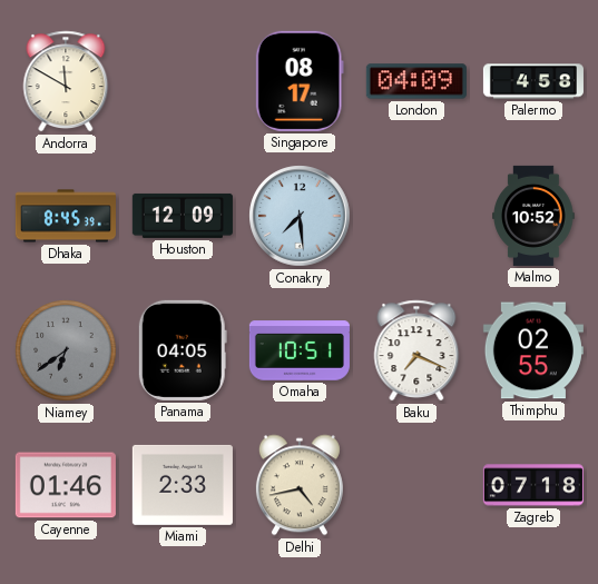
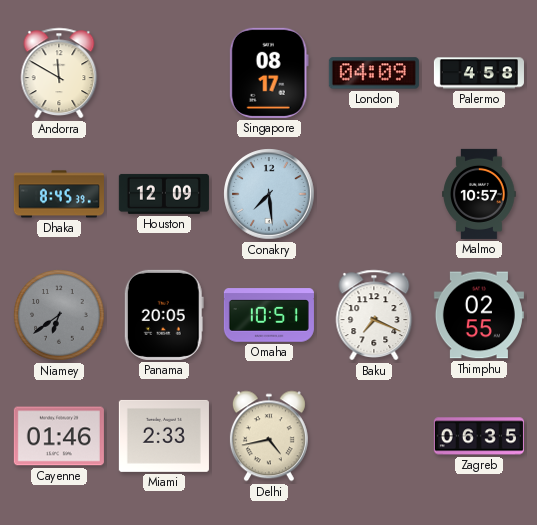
Malmo: 10:52 -> 10:57
Panama: 04:05 -> 20:05
Zagreb: 07:18 -> 06:35
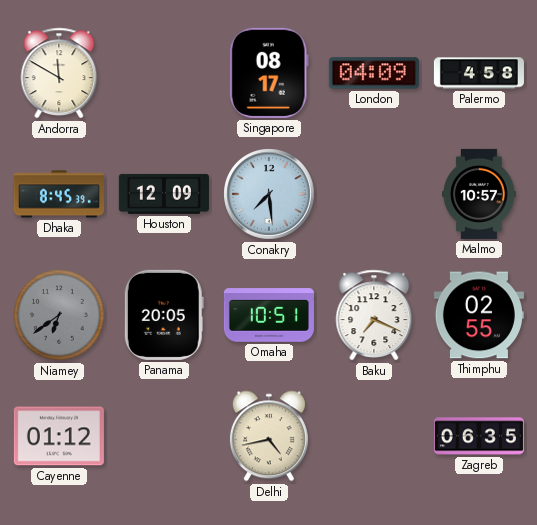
Cayenne: 01:46 -> 01:12
Miami: 2:33 -> none
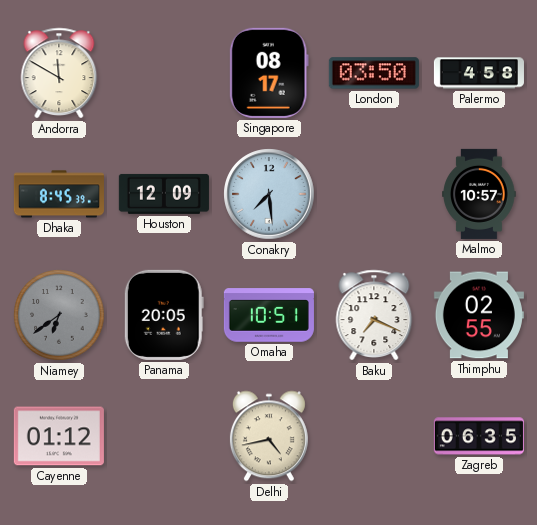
London: 04:09 -> 03:50
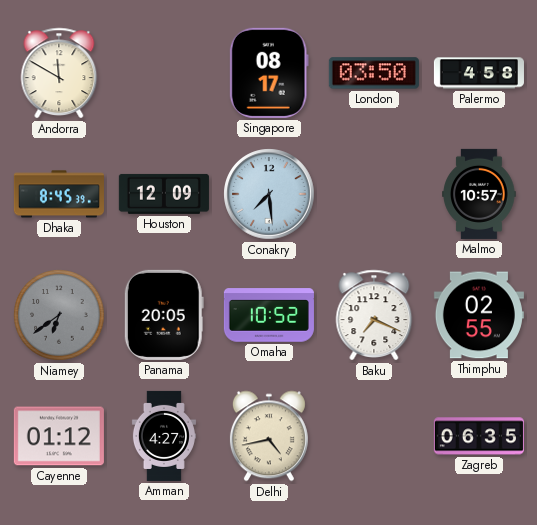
Omaha: 10:51 -> 10:52
Amman: none -> 4:27
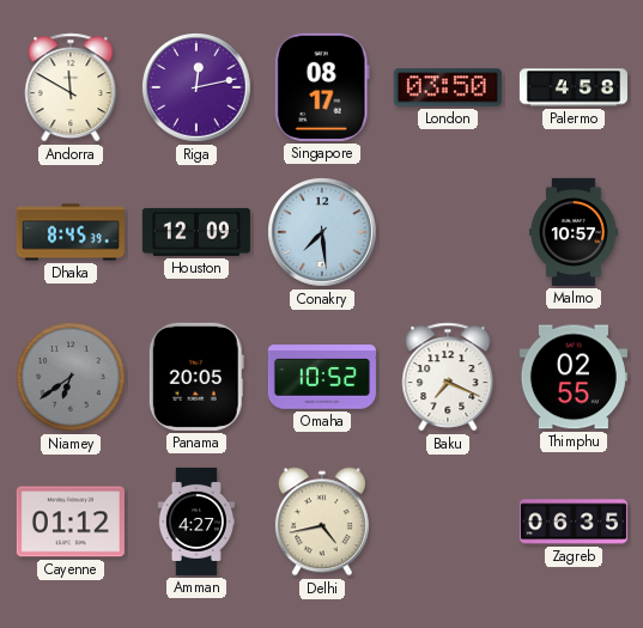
Riga: none -> 12:13
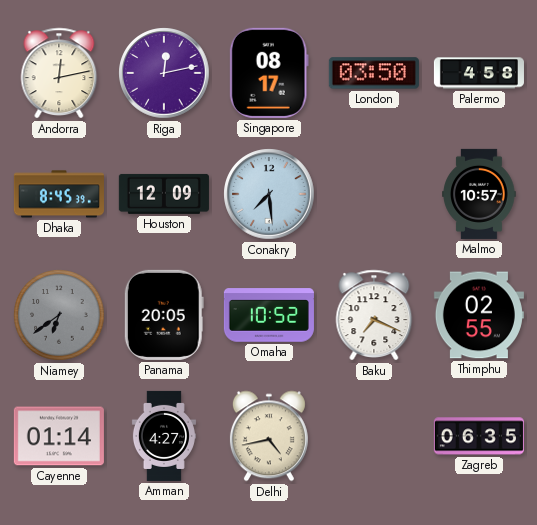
Andorra: 11:50 -> 12:13
Cayenne: 01:12 -> 01:14
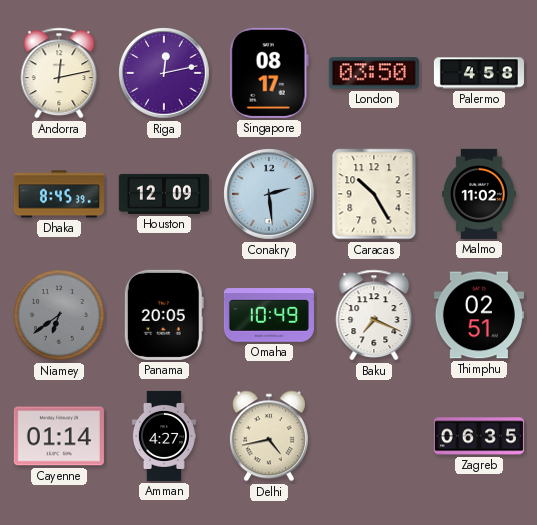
Conakry: 7:29 -> 2:29
Caracas: none -> 10:25
Malmo: 10:57 -> 11:02
Omaha: 10:52 -> 10:49
Thimphu: 02:55 -> 02:51
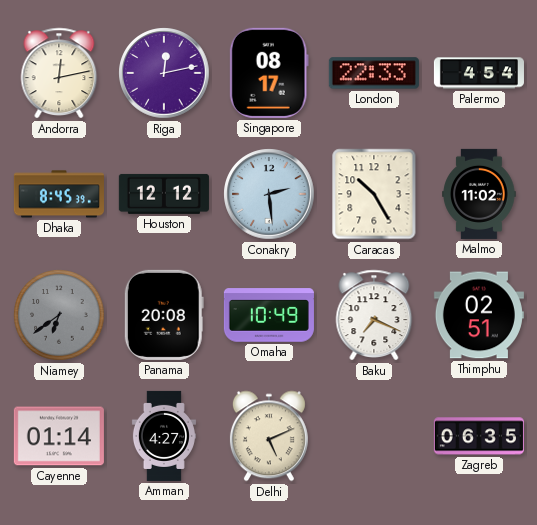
London: 03:50 -> 22:33
Palermo: 4:58 -> 4:54
Houston: 12:09 -> 12:12
Panama: 20:05 -> 20:08
Delhi: 4:43 -> 5:11
